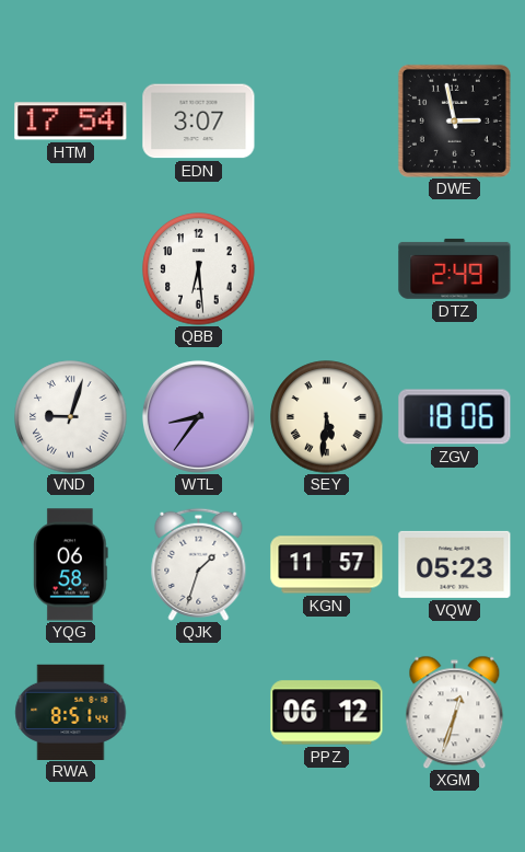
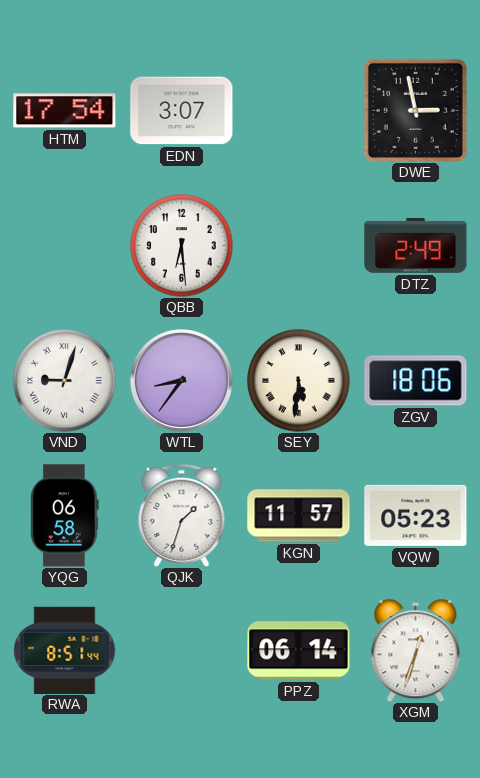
PPZ: 06:12 -> 06:14
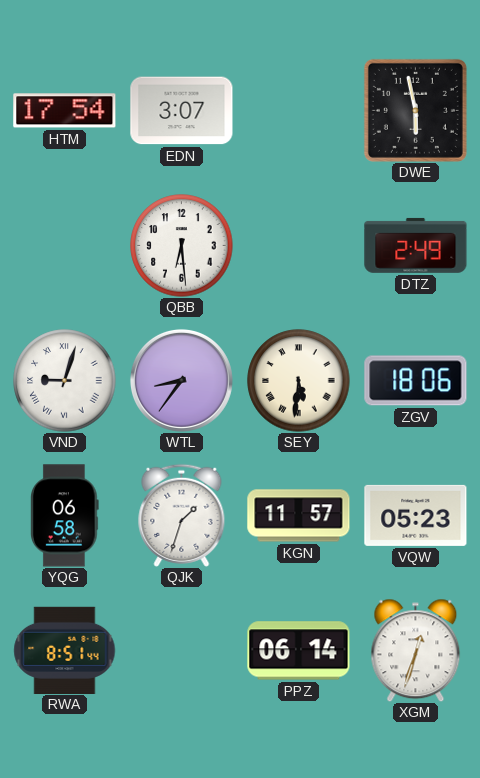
DWE: 2:58 -> 5:58
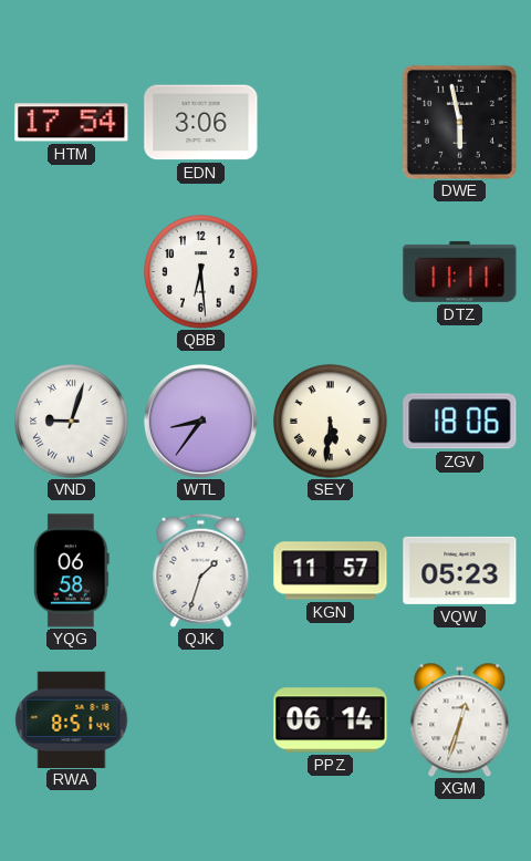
EDN: 3:07 -> 3:06
DTZ: 2:49 -> 11:11
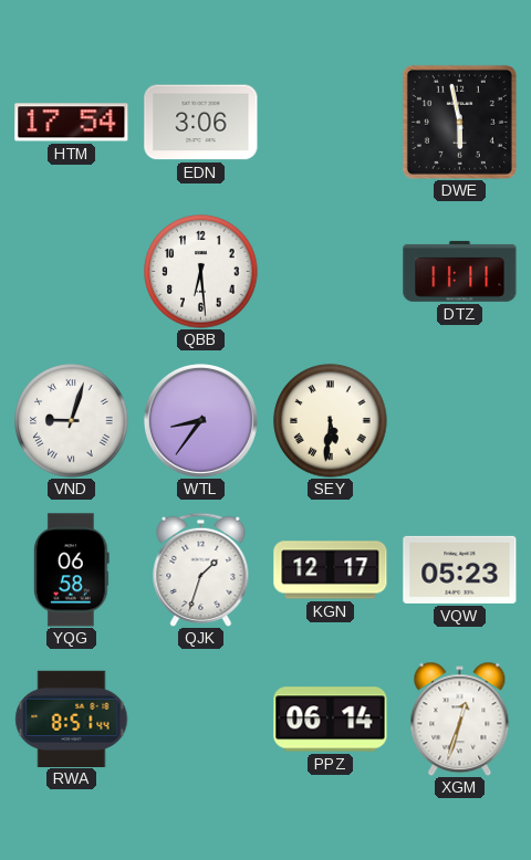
ZGV: 18:06 -> none
KGN: 11:57 -> 12:17
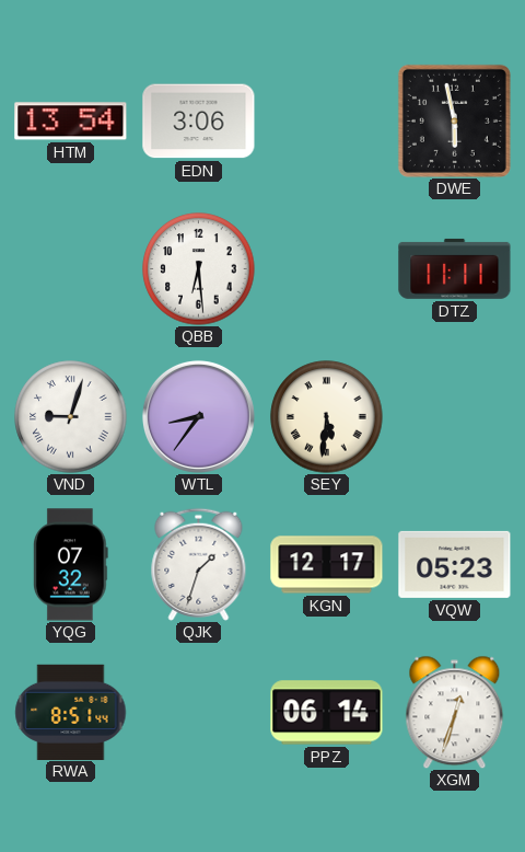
HTM: 17:54 -> 13:54
YQG: 06:58 -> 07:32
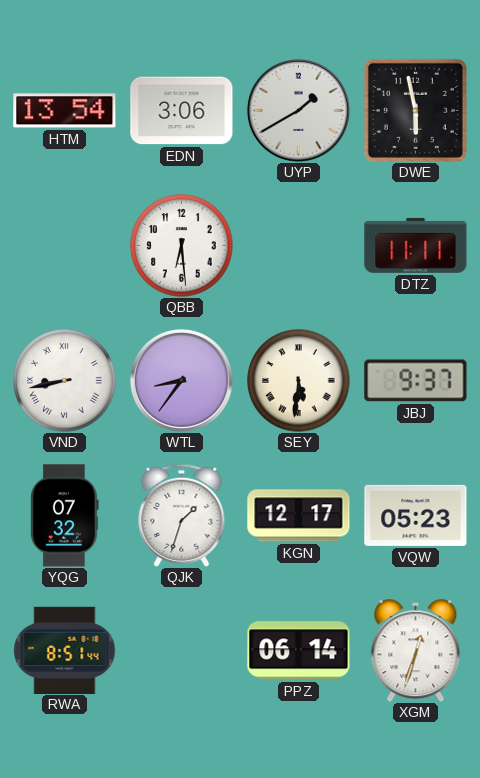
UYP: none -> 1:40
VND: 9:03 -> 8:43
JBJ: none -> 9:37
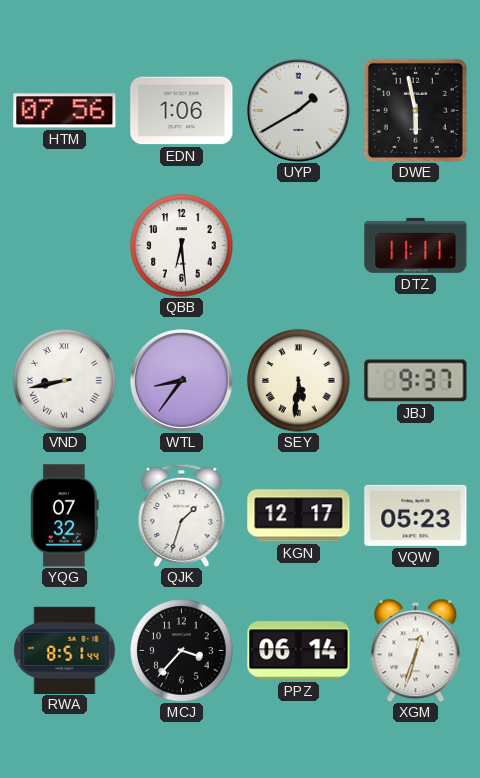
HTM: 13:54 -> 07:56
EDN: 3:06 -> 1:06
MCJ: none -> 3:37
